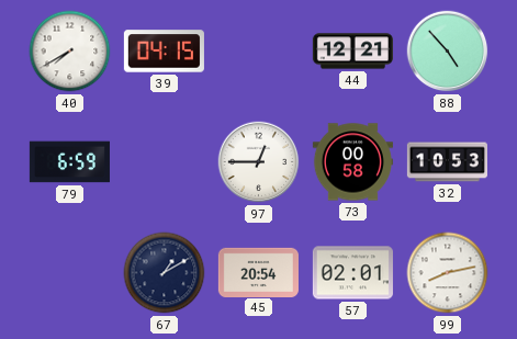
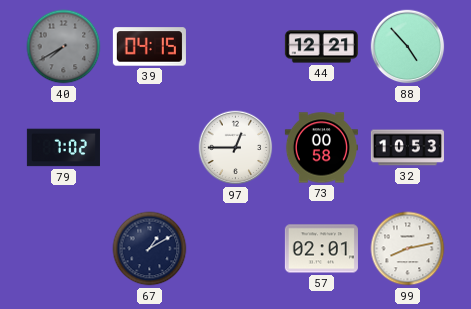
40 dial: white -> grey
79: 6:59 -> 7:02
45: 20:54 -> none
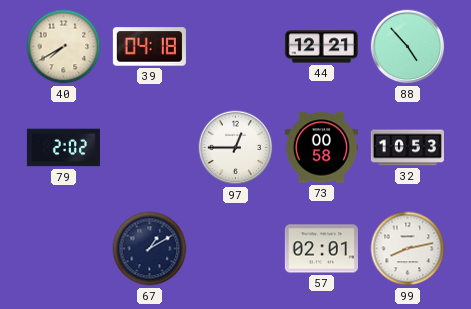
40 dial: grey -> cream
39: 04:15 -> 04:18
79: 7:02 -> 2:02
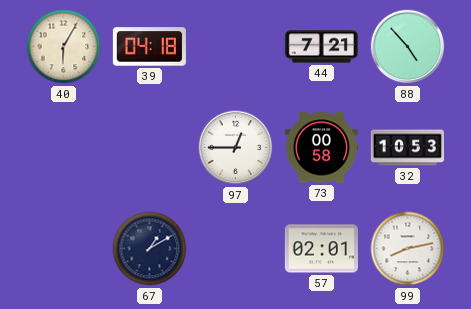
40: 7:40 -> 6:05
44: 12:21 -> 7:21
79: 2:02 -> none
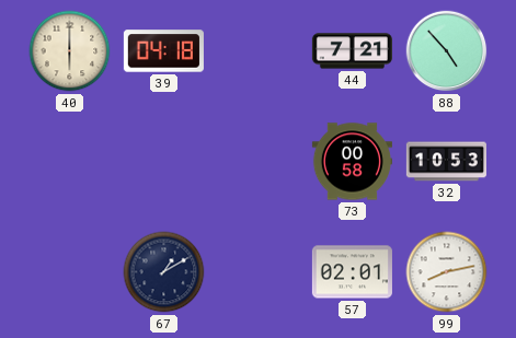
40: 6:05 -> 6:00
97: 12:45 -> none
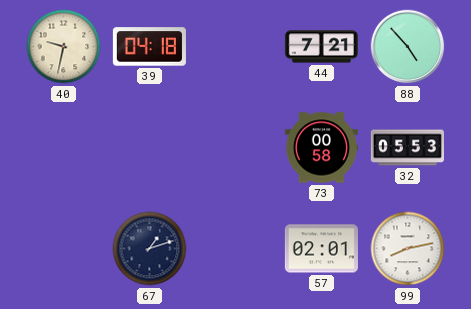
40: 6:00 -> 9:32
32: 10:53 -> 05:53
67: 1:10 -> 1:12
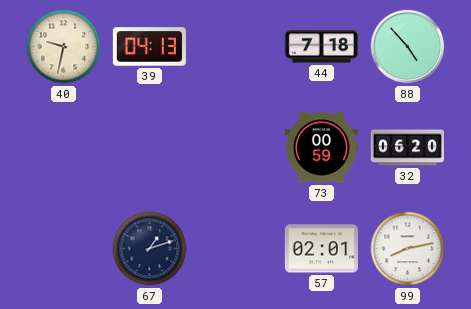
39: 04:18 -> 04:13
44: 7:21 -> 7:18
73: 00:58 -> 00:59
32: 05:53 -> 06:20
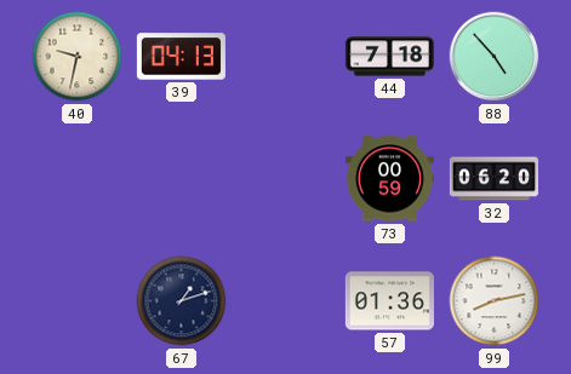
57: 02:01 -> 01:36
